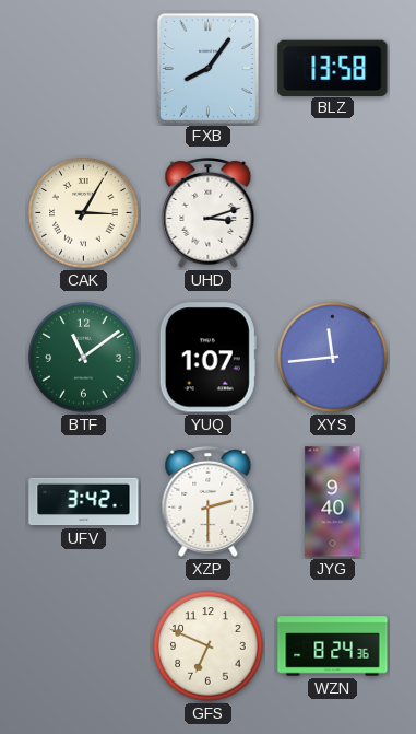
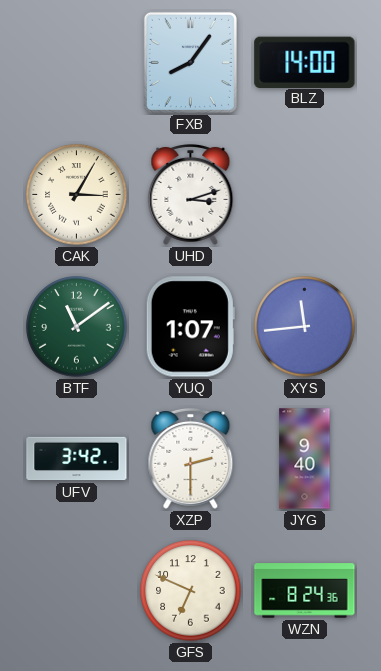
BLZ: 13:58 -> 14:00
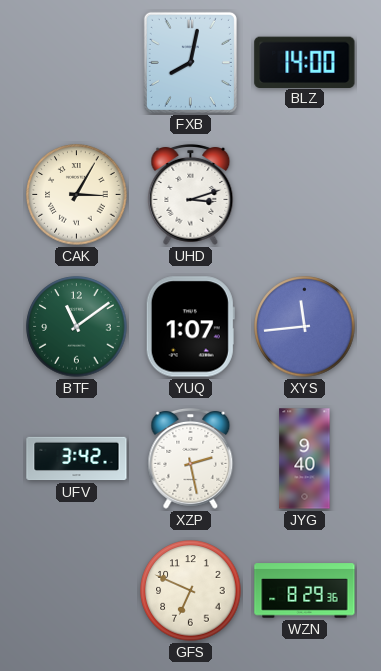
FXB: 8:06 -> 8:02
XZP: 2:30 -> 2:28
WZN: 8:24 -> 8:29
